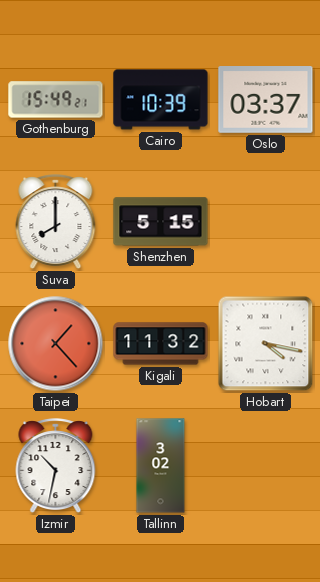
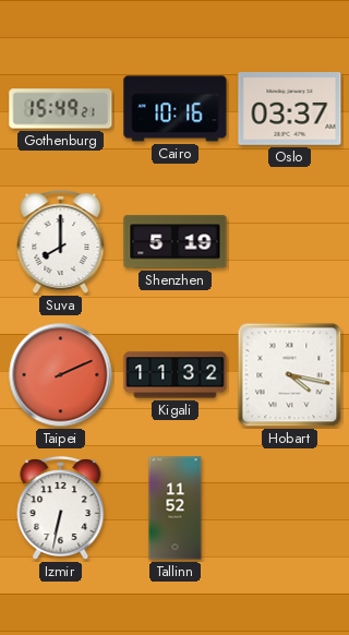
Cairo: 10:39 -> 10:16
Shenzhen: 5:15 -> 5:19
Taipei: 1:23 -> 2:11
Izmir: 10:32 -> 6:32
Tallinn: 3:02 -> 11:52
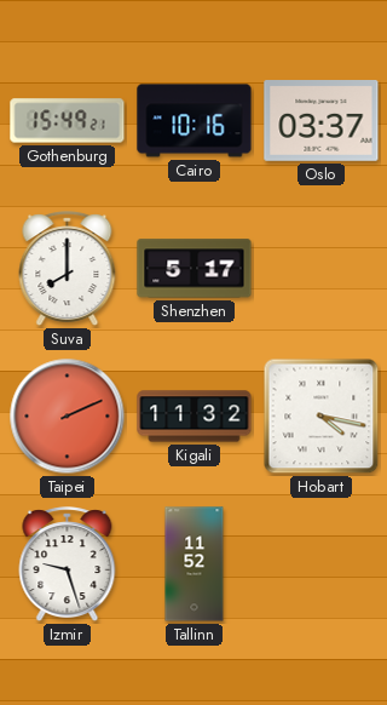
Shenzhen: 5:19 -> 5:17
Izmir: 6:32 -> 9:27
